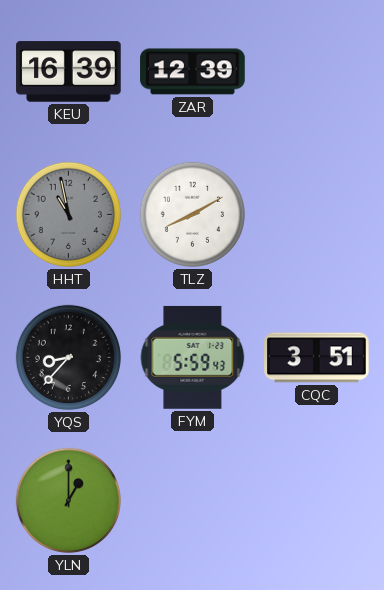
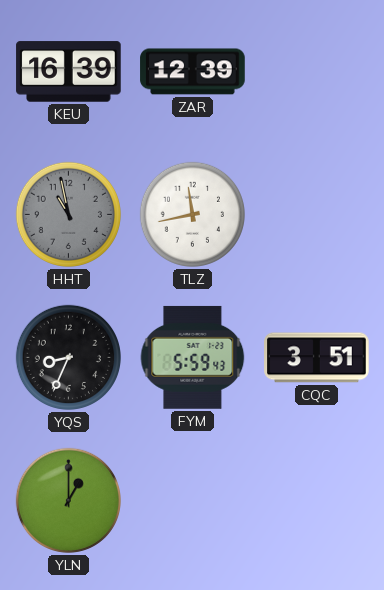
TLZ: 8:10 -> 11:43
YQS: 8:37 -> 8:34
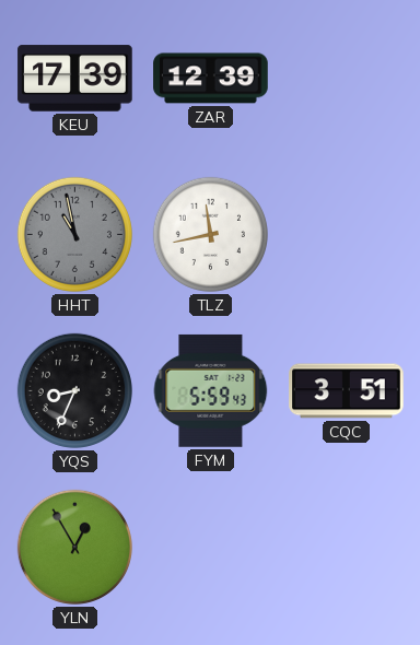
KEU: 16:39 -> 17:39
YLN: 1:00 -> 12:55
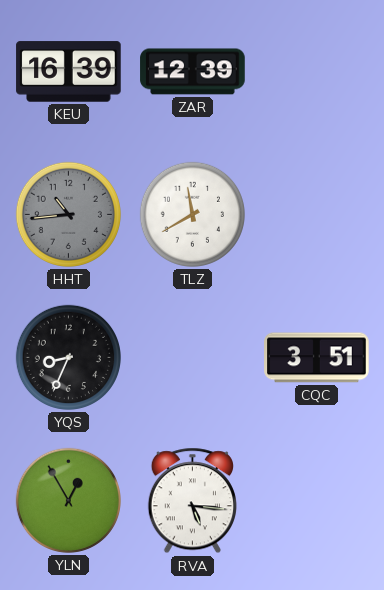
KEU: 17:39 -> 16:39
HHT: 10:58 -> 10:44
TLZ: 11:43 -> 11:40
FYM: 5:59 -> none
RVA: none -> 5:16
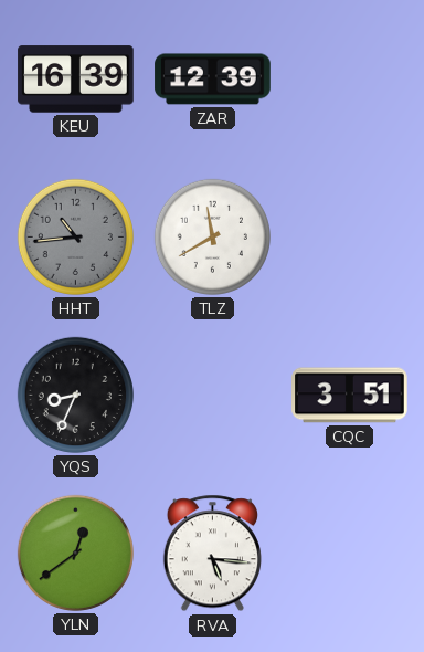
YLN: 12:55 -> 12:39
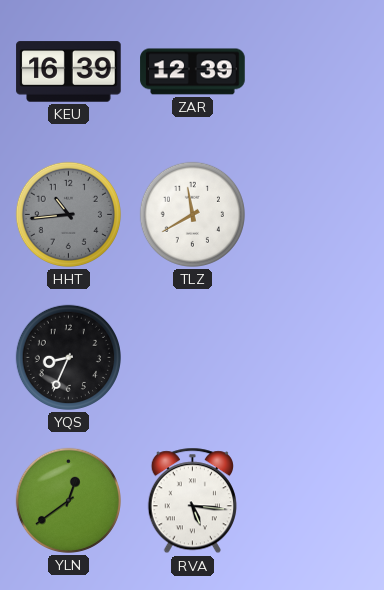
CQC: 3:51 -> none
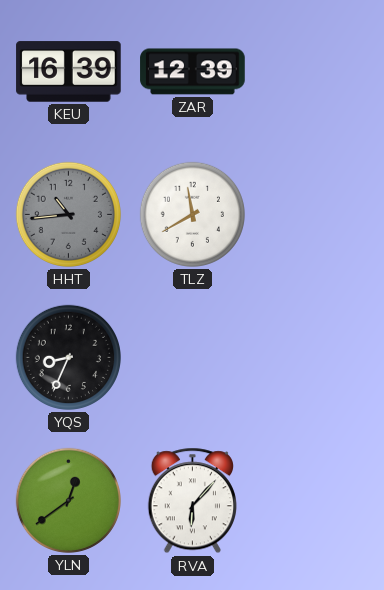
RVA: 5:16 -> 6:07
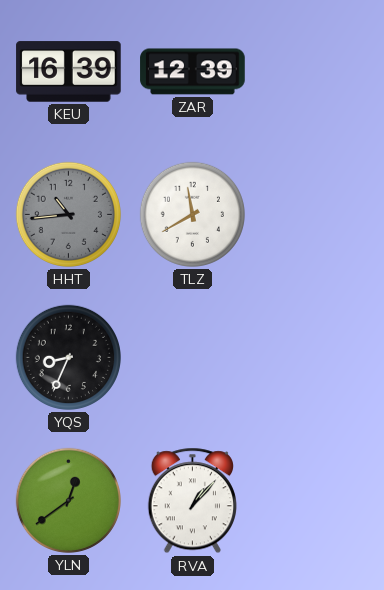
RVA: 6:07 -> 1:07
